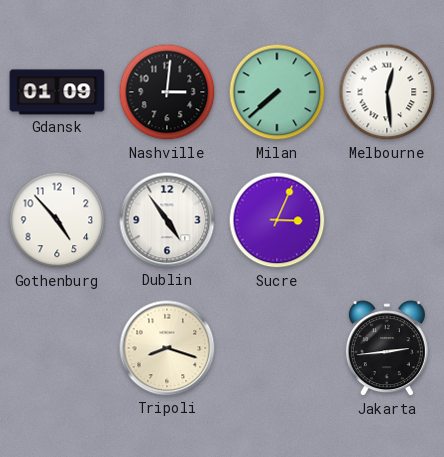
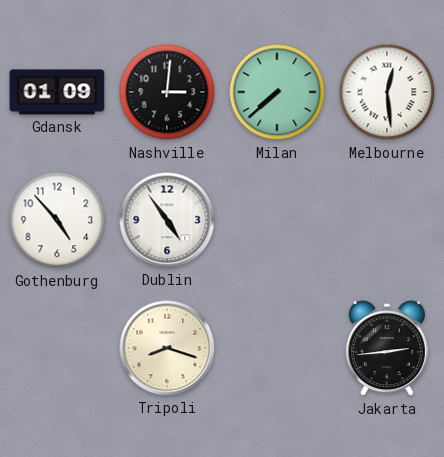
Sucre: 3:04 -> none
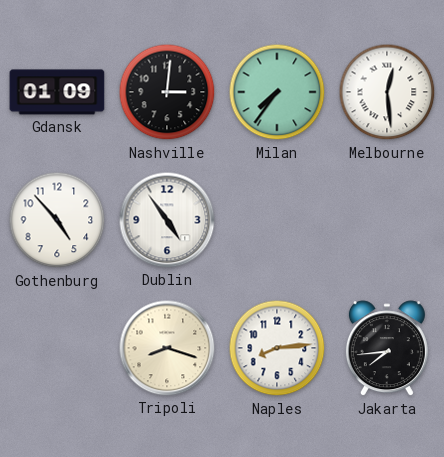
Milan: 7:38 -> 7:36
Naples: none -> 8:14
Jakarta: 2:44 -> 7:44
